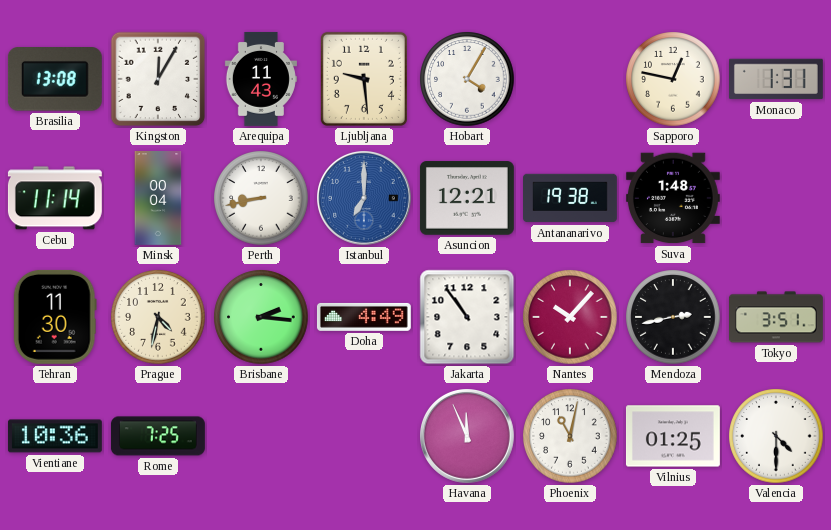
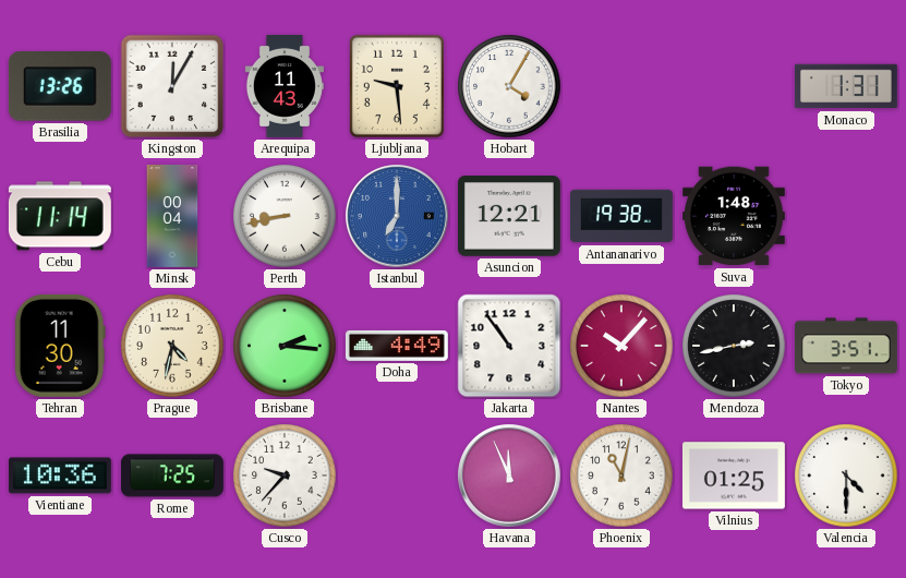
Brasilia: 13:08 -> 13:26
Sapporo: 12:47 -> none
Cusco: none -> 9:37
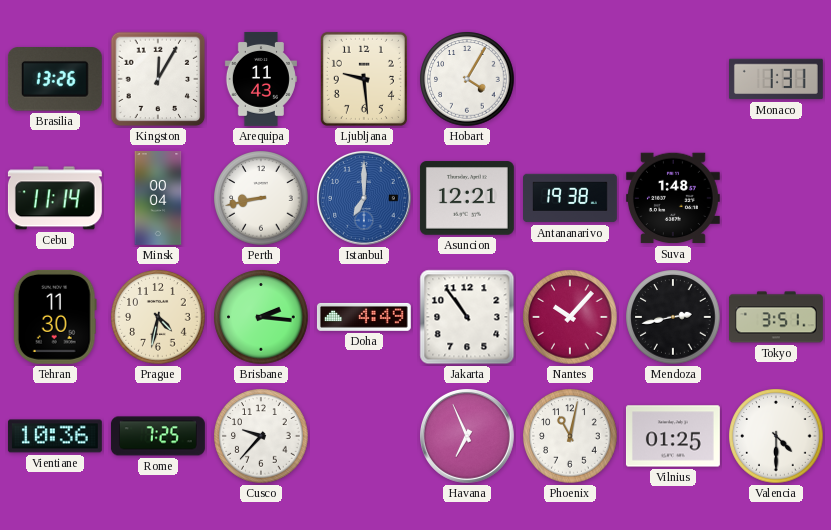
Havana: 11:56 -> 6:56
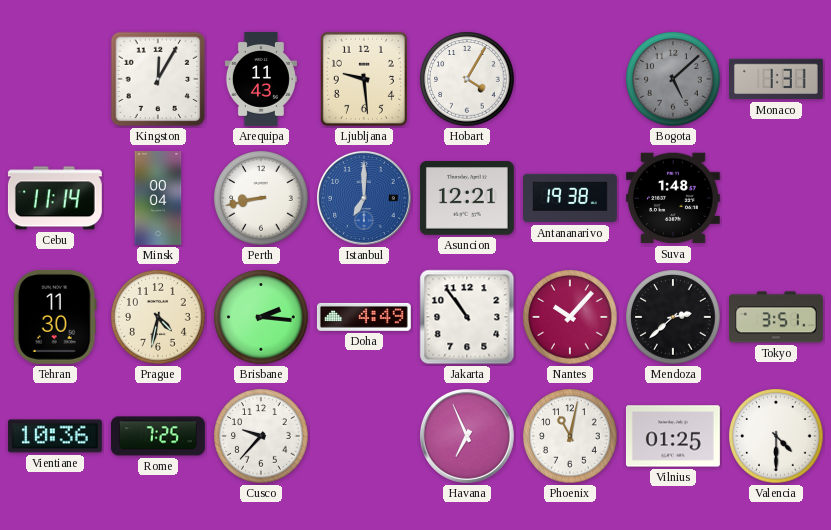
Brasilia: 13:26 -> none
Bogota: none -> 5:08
Mendoza: 2:43 -> 2:38
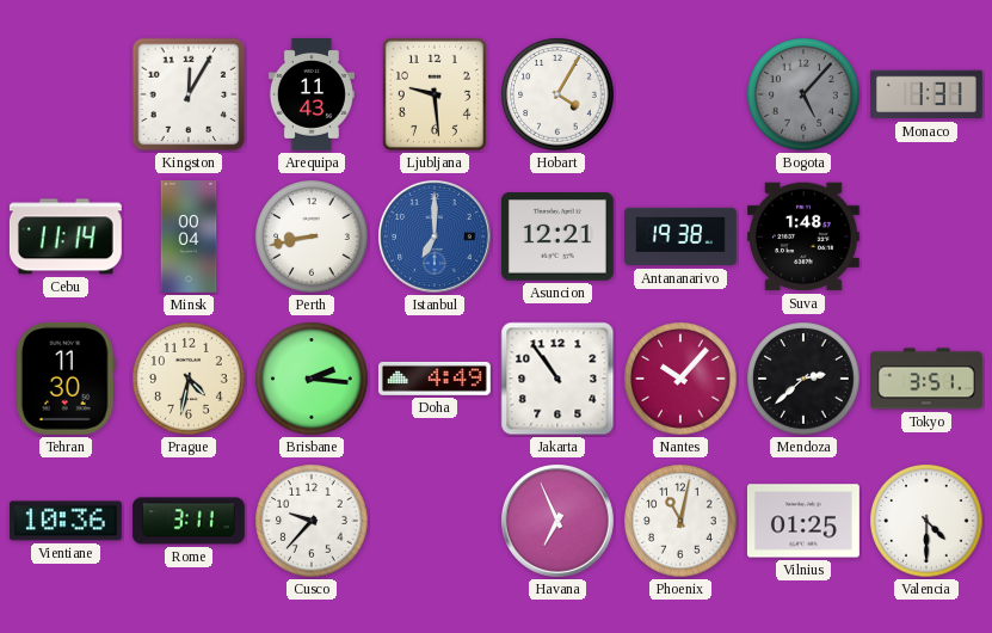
Bogota: 5:08 -> 5:07
Rome: 7:25 -> 3:11
